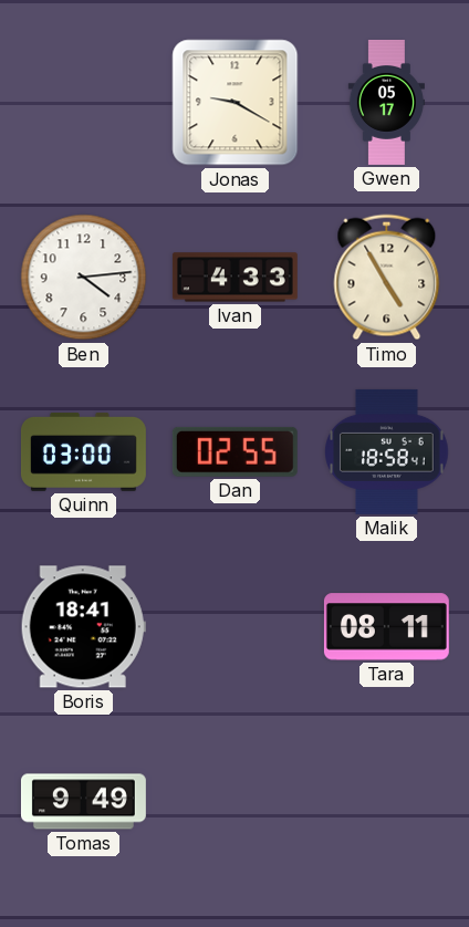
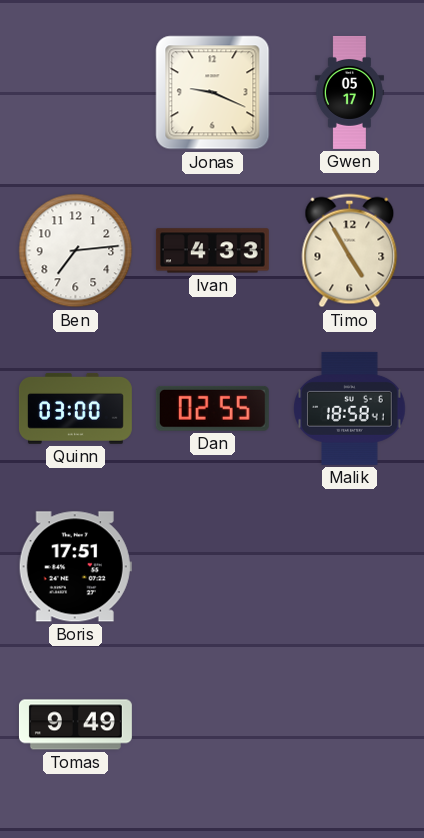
Jonas: 9:20 -> 9:19
Ben: 4:14 -> 7:14
Boris: 18:41 -> 17:51
Tara: 08:11 -> none
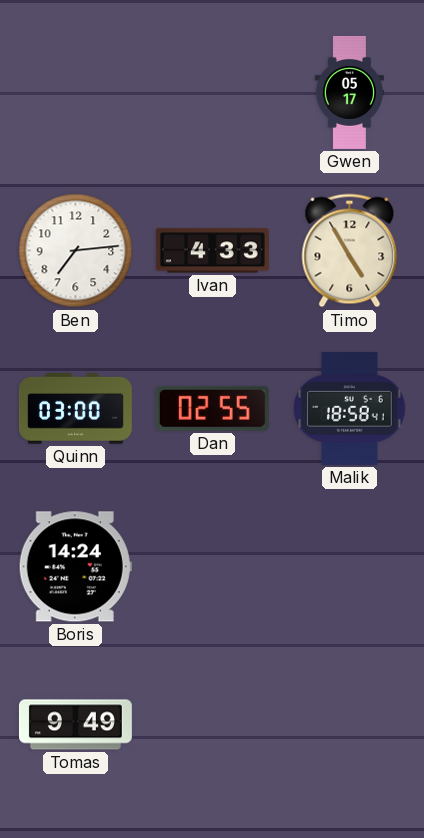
Jonas: 9:19 -> none
Boris: 17:51 -> 14:24
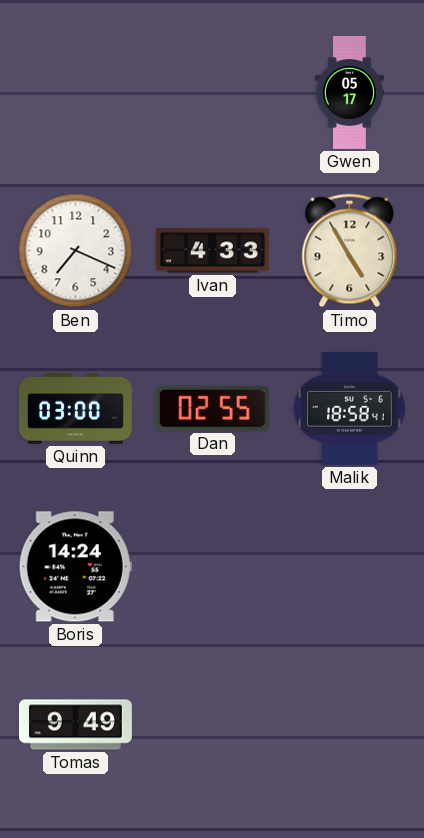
Ben: 7:14 -> 7:19
